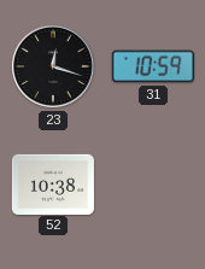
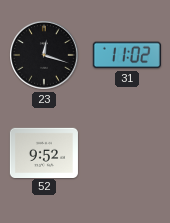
31: 10:59 -> 11:02
52: 10:38 -> 9:52
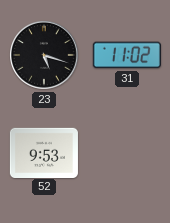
23: 12:18 -> 5:18
52: 9:52 -> 9:53
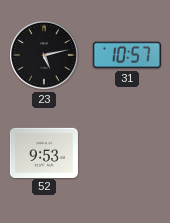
23: 5:18 -> 5:13
31: 11:02 -> 10:57
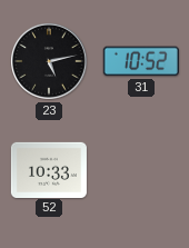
31: 10:57 -> 10:52
52: 9:53 -> 10:33
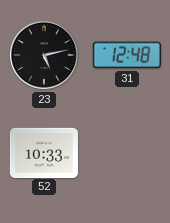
31: 10:52 -> 12:48
